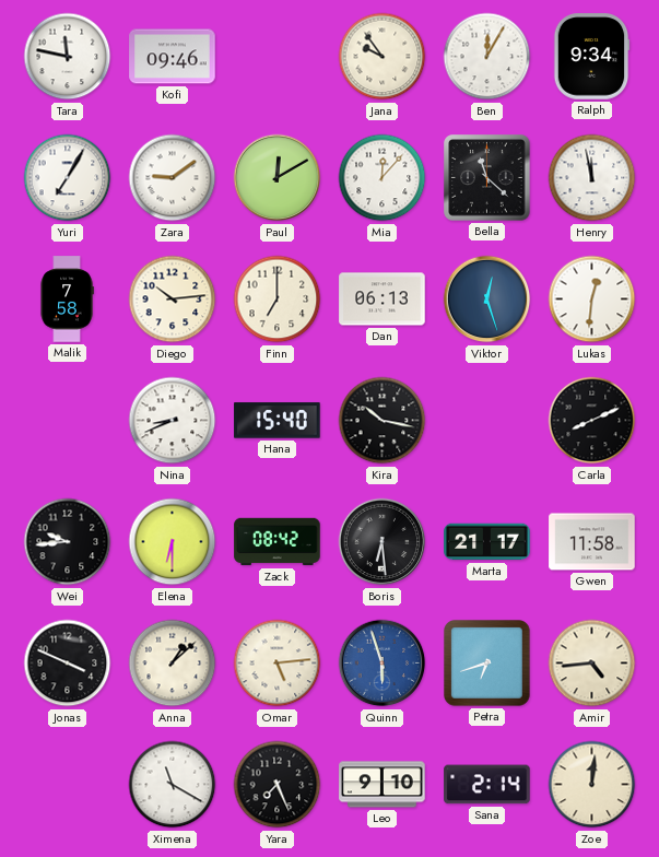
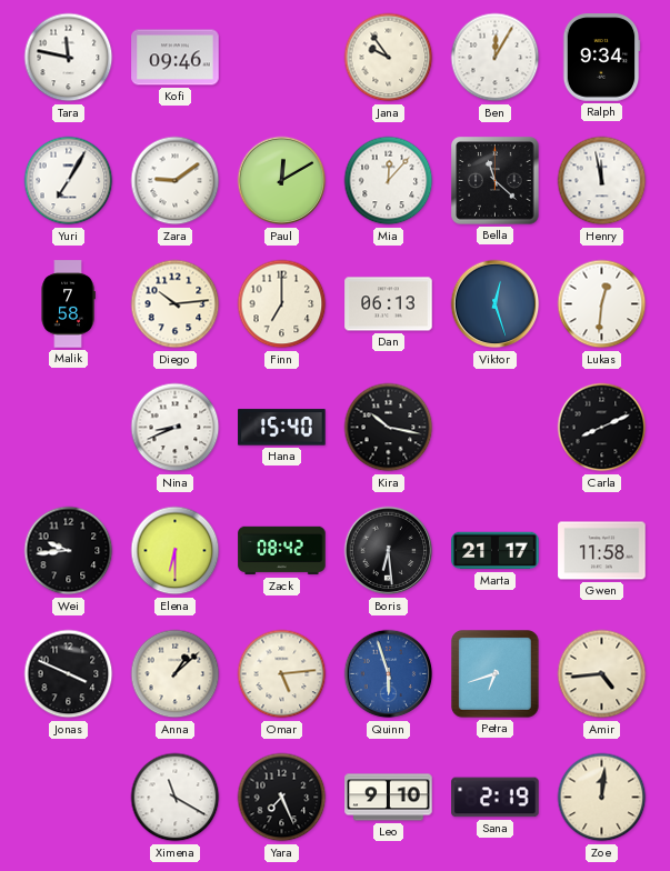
Sana: 2:14 -> 2:19
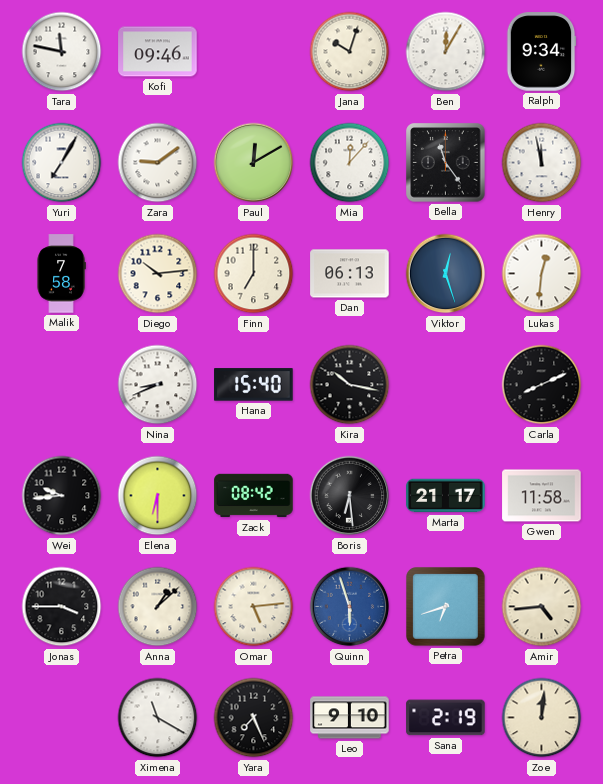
Jana: 9:54 -> 10:03
Bella: 11:22 -> 11:24
Jonas: 3:49 -> 3:45
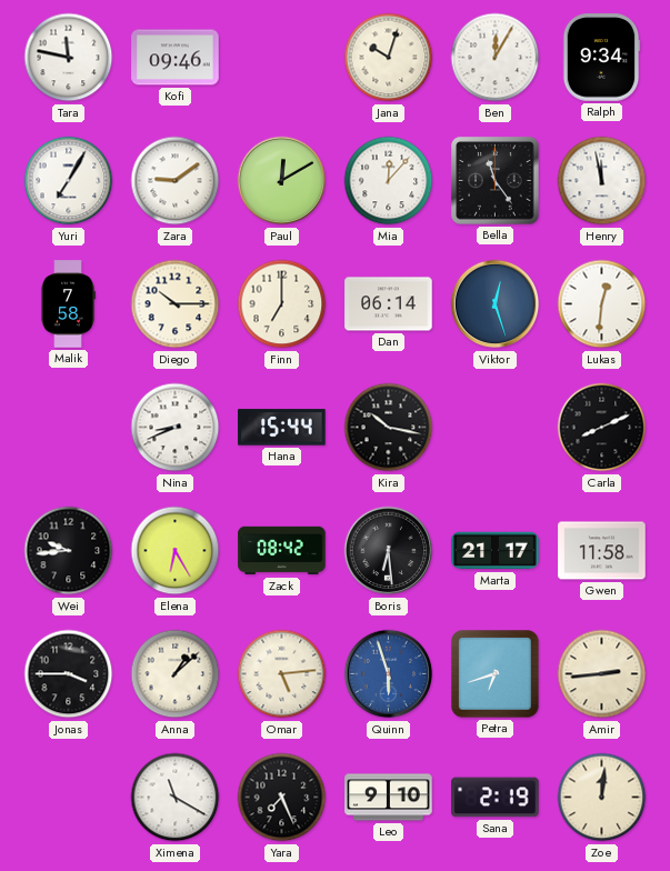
Diego: 10:14 -> 10:15
Dan: 06:13 -> 06:14
Hana: 15:40 -> 15:44
Elena: 6:30 -> 6:25
Amir: 4:44 -> 2:44
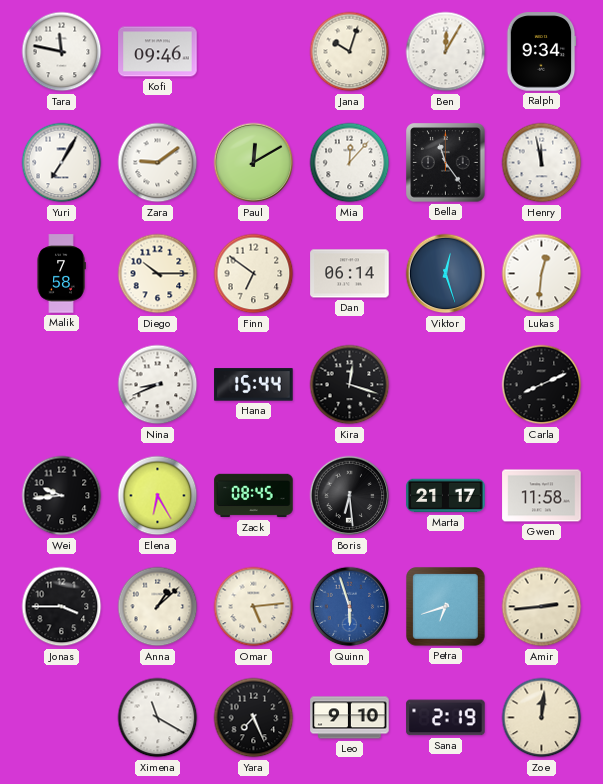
Finn: 7:00 -> 6:51
Kira: 10:17 -> 12:18
Zack: 08:42 -> 08:45
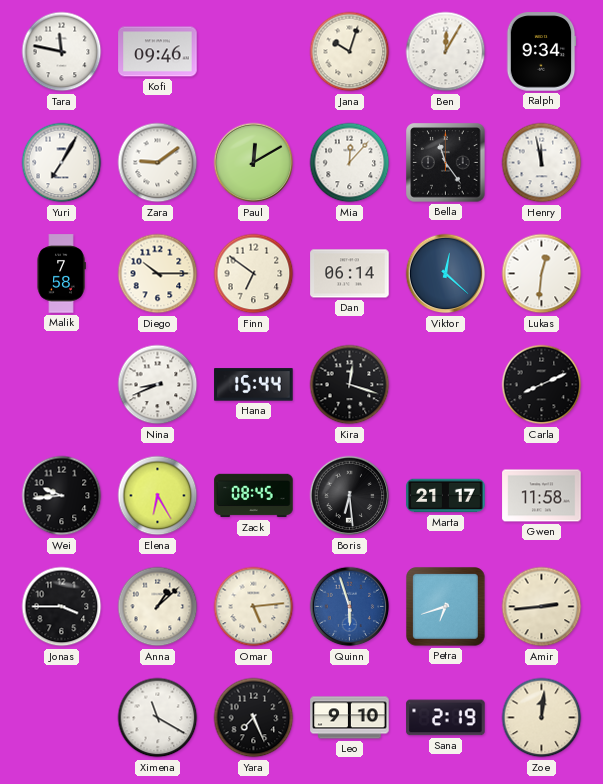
Viktor: 12:27 -> 12:22
